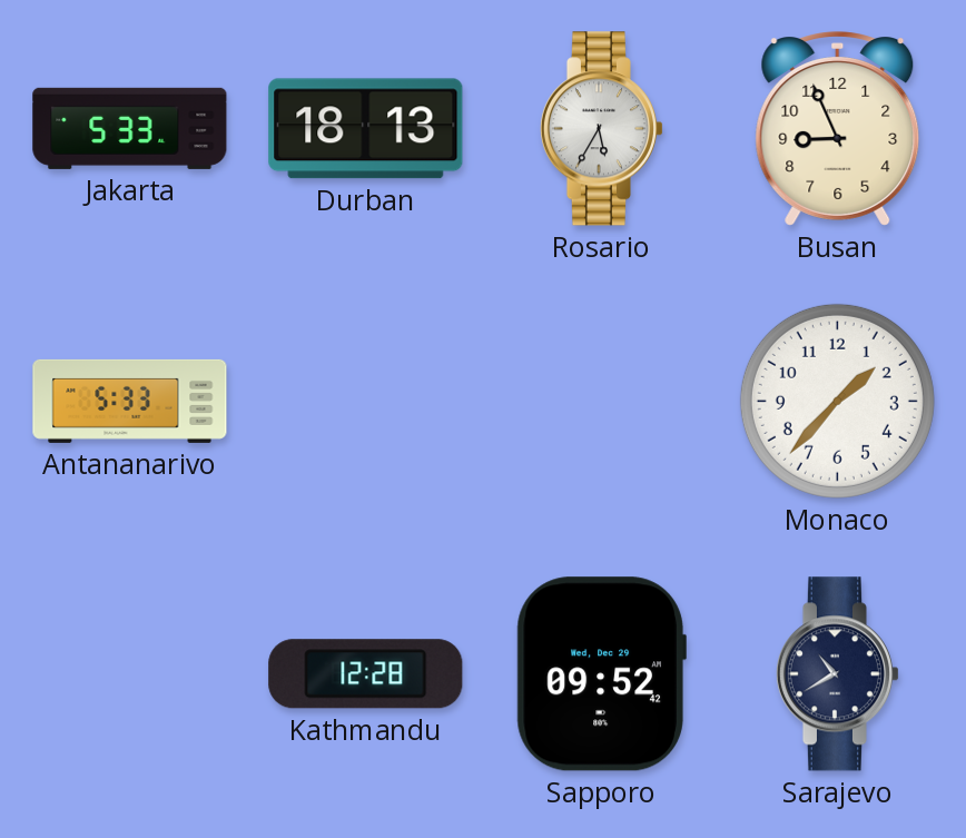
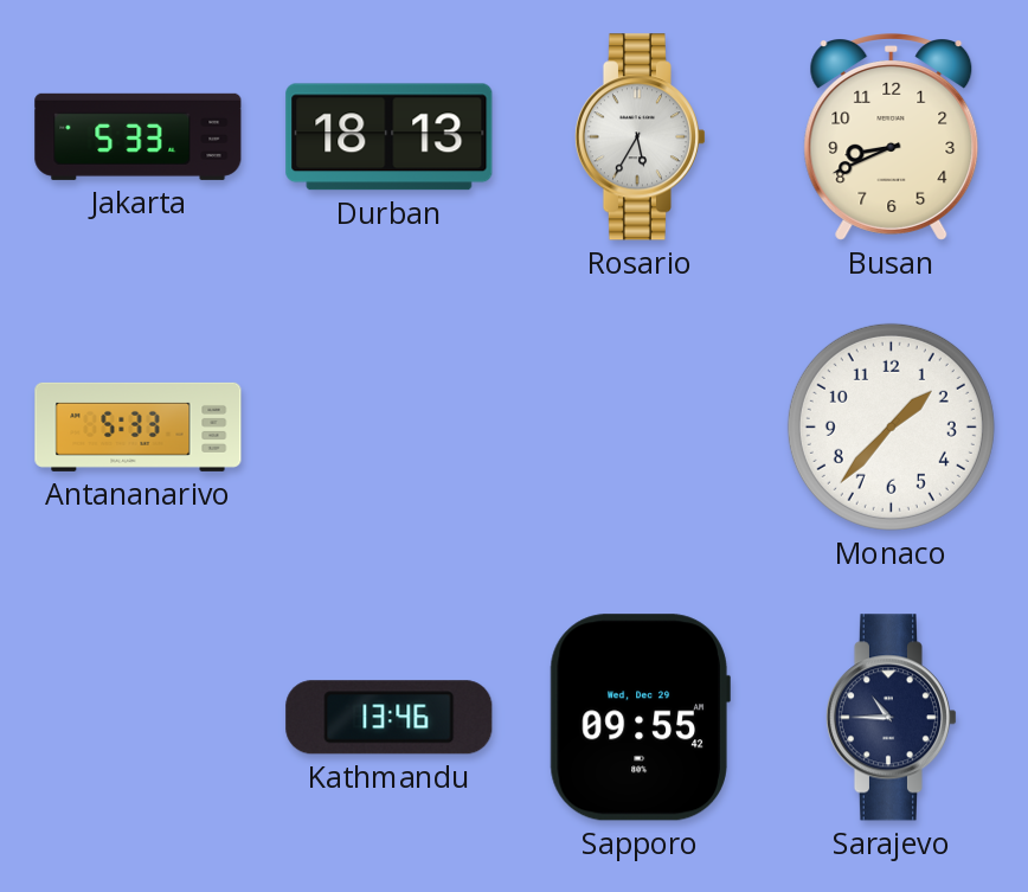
Busan: 8:56 -> 8:41
Kathmandu: 12:28 -> 13:46
Sapporo: 09:52 -> 09:55
Sarajevo: 10:40 -> 10:45
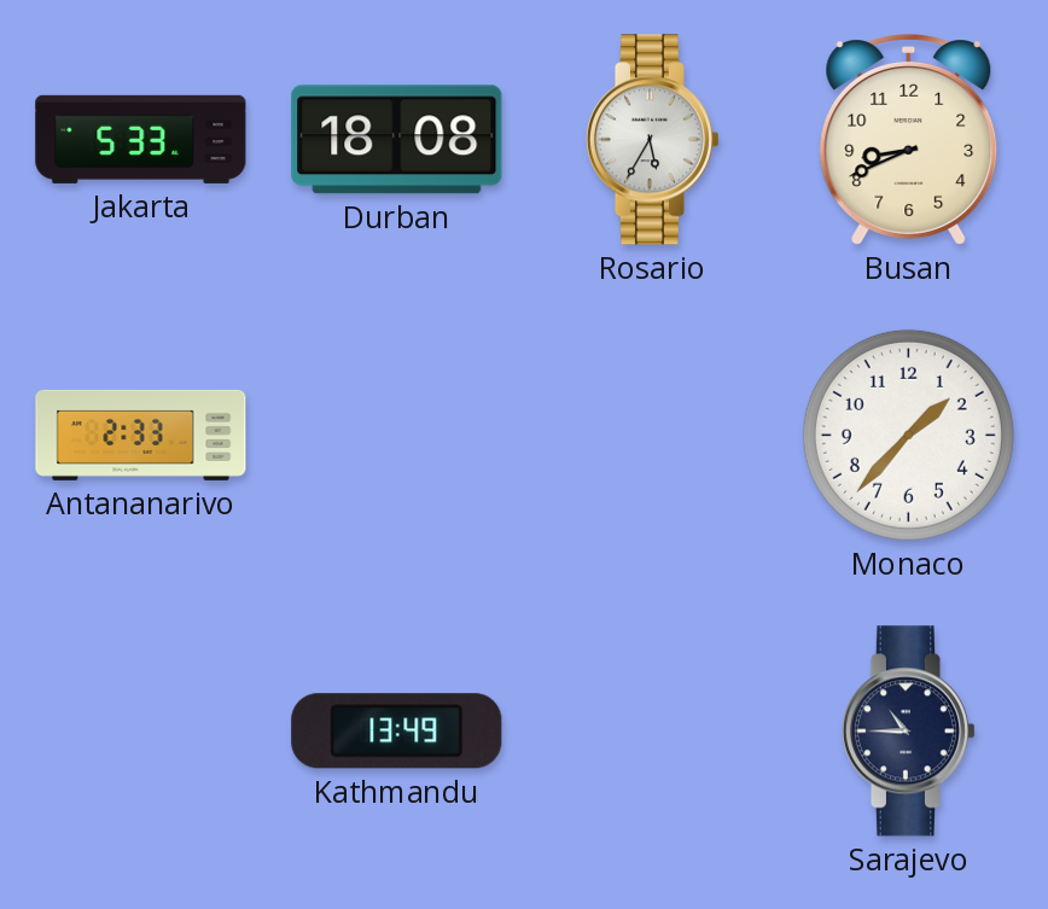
Durban: 18:13 -> 18:08
Antananarivo: 5:33 -> 2:33
Kathmandu: 13:46 -> 13:49
Sapporo: 09:55 -> none
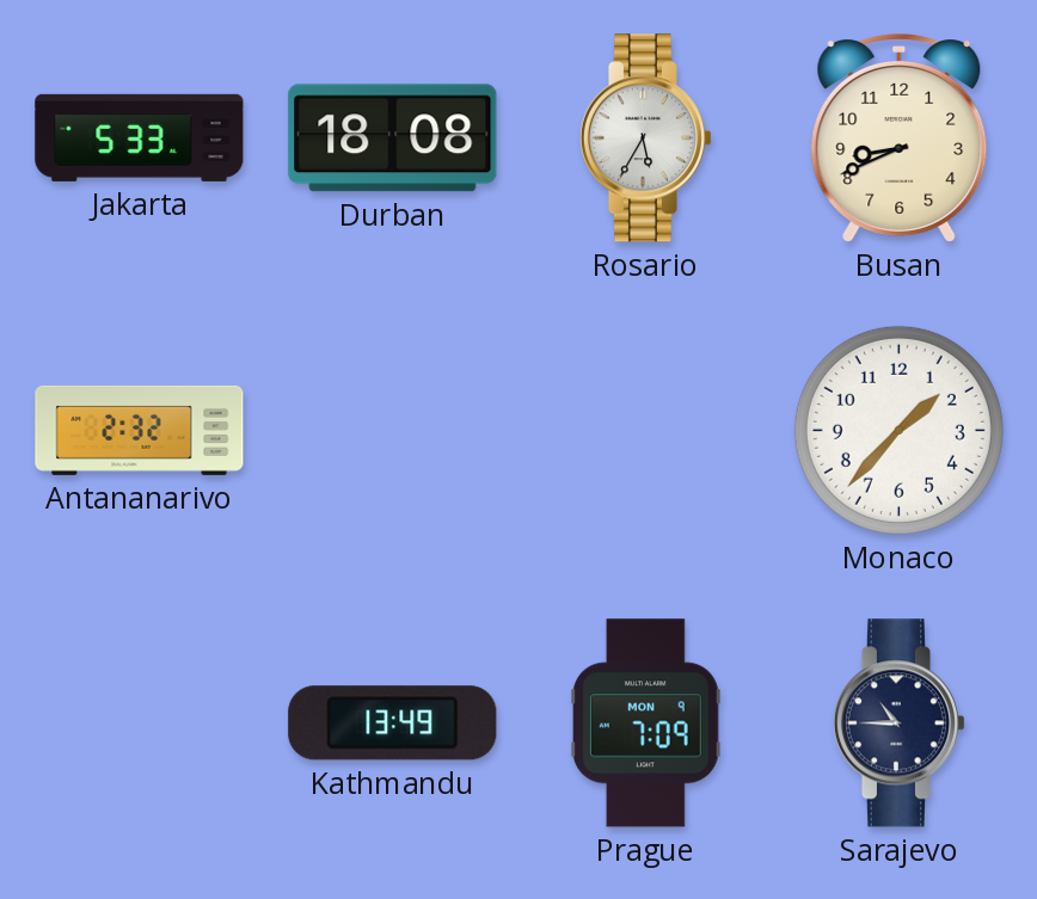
Antananarivo: 2:33 -> 2:32
Prague: none -> 7:09
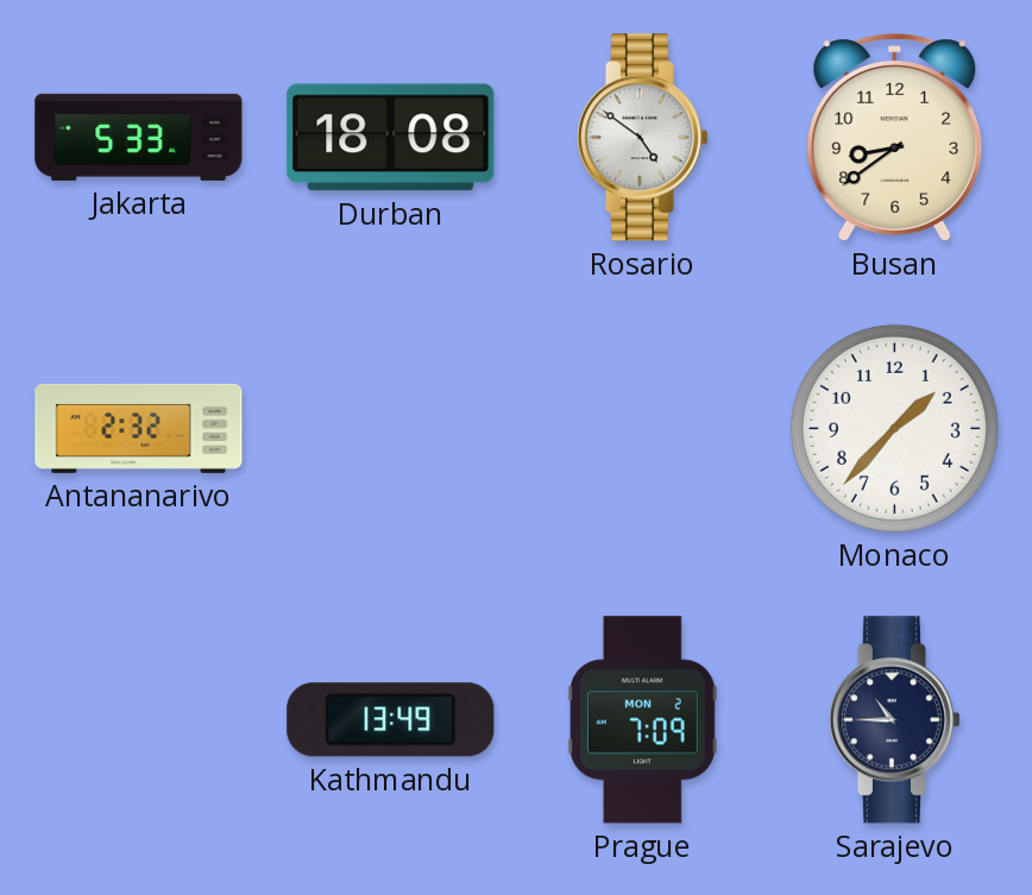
Rosario: 5:35 -> 4:51
Busan: 8:41 -> 8:39
Prague date: MON 9 -> MON 2
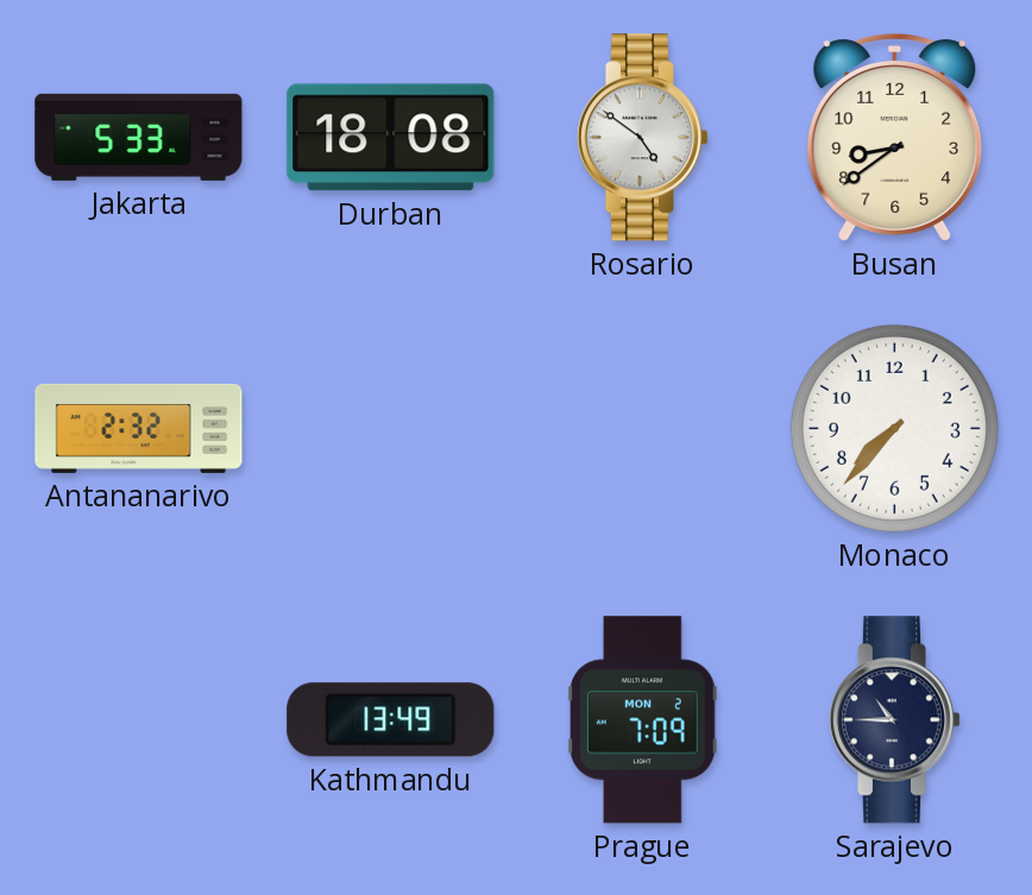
Monaco: 1:37 -> 7:37
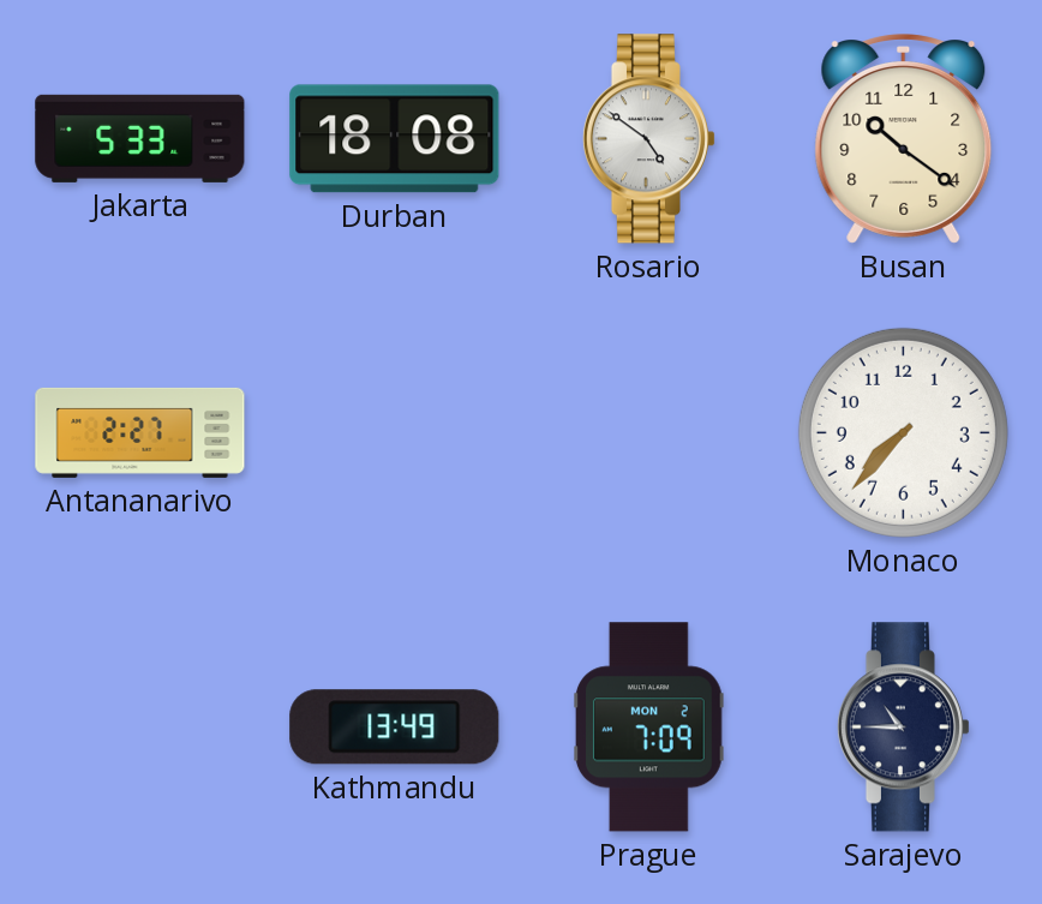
Busan: 8:39 -> 10:21
Antananarivo: 2:32 -> 2:27
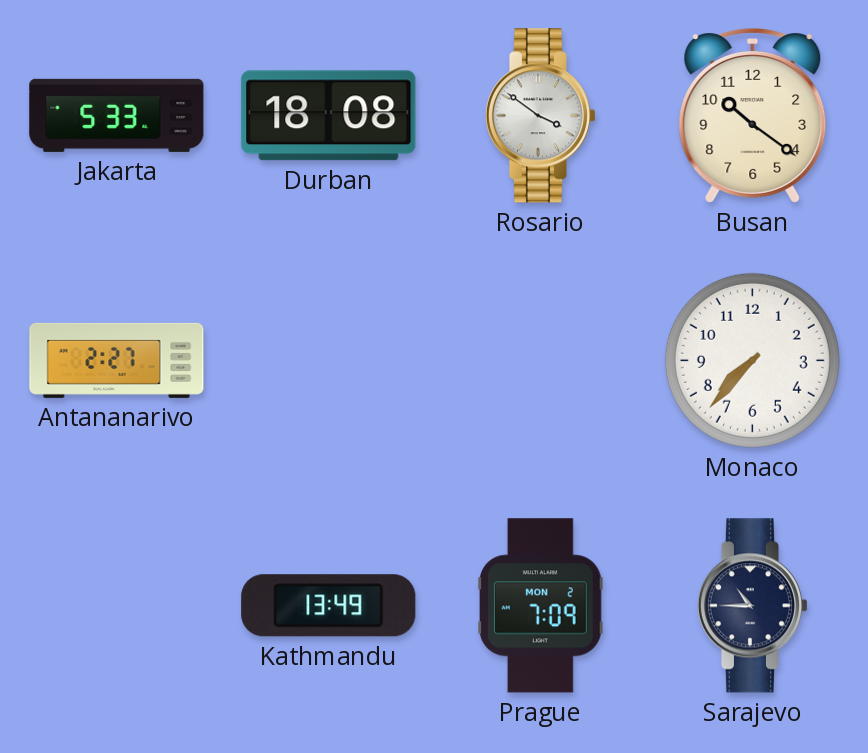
Rosario: 4:51 -> 3:51
